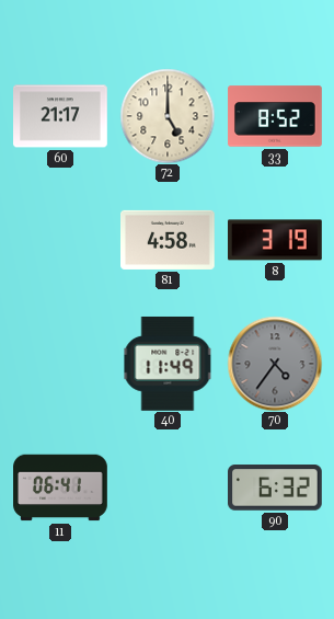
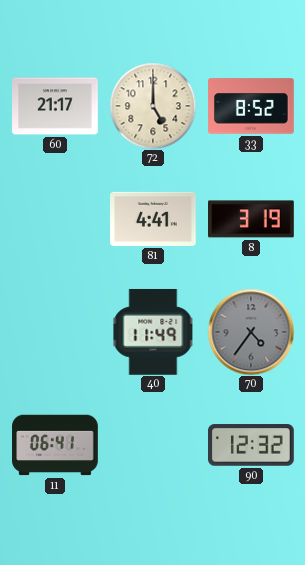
81: 4:58 -> 4:41
90: 6:32 -> 12:32
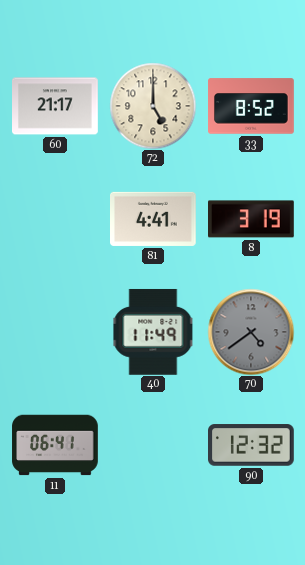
70: 4:36 -> 4:39
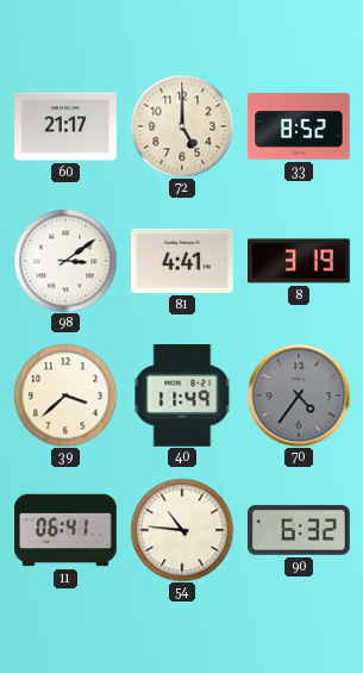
98: none -> 3:09
39: none -> 3:38
70: 4:39 -> 4:36
54: none -> 10:46
90: 12:32 -> 6:32
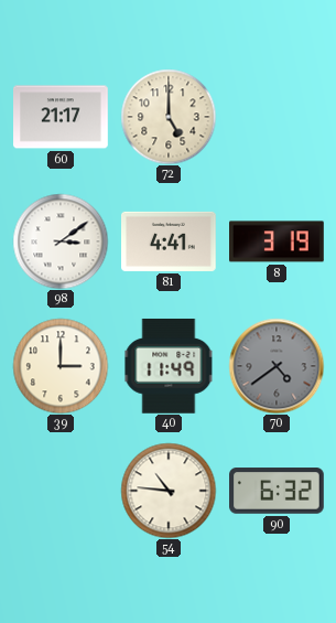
33: 8:52 -> none
39: 3:38 -> 3:00
70: 4:36 -> 4:39
11: 06:41 -> none
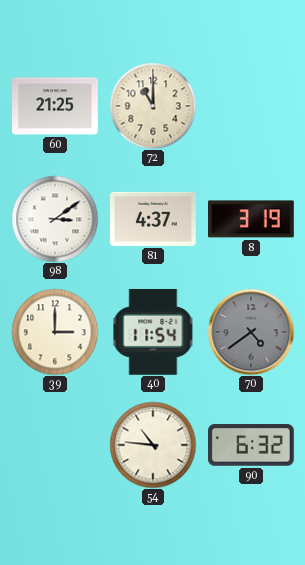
60: 21:17 -> 21:25
72: 5:00 -> 11:00
81: 4:41 -> 4:37
40: 11:49 -> 11:54
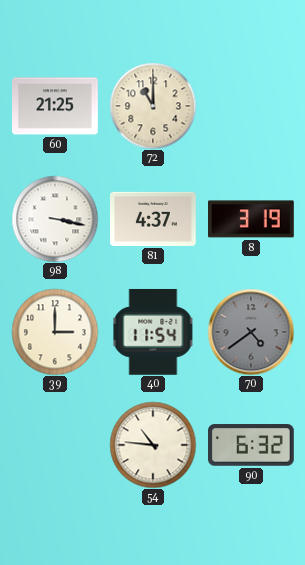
98: 3:09 -> 3:17
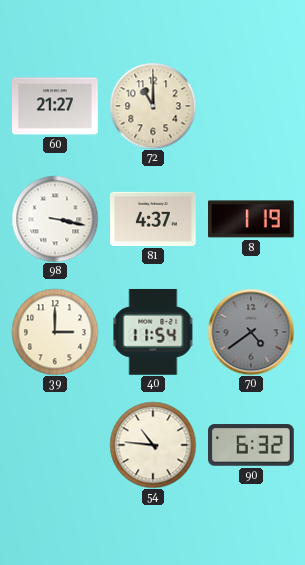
60: 21:25 -> 21:27
8: 3:19 -> 1:19
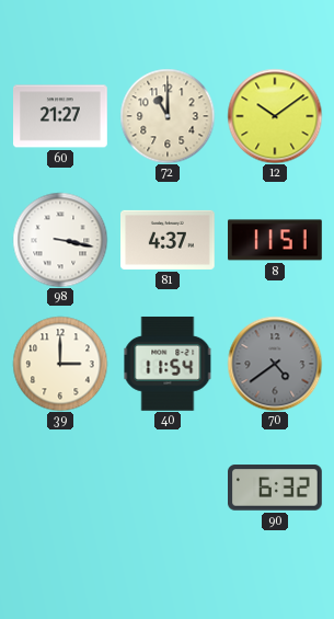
12: none -> 10:09
8: 1:19 -> 11:51
54: 10:46 -> none
